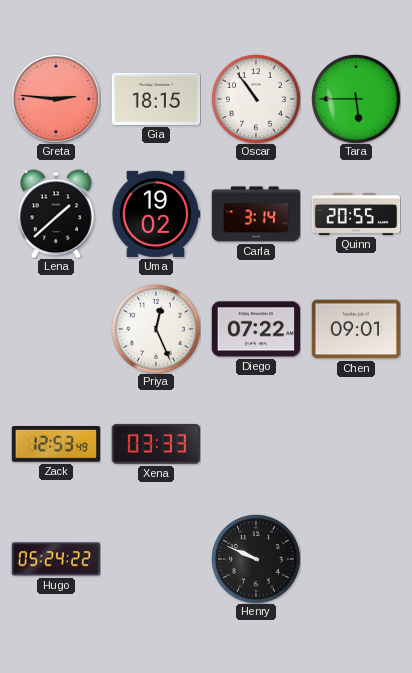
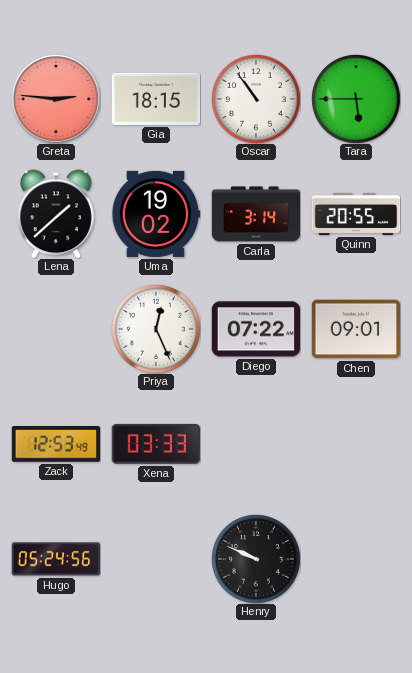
Hugo: 05:24:22 -> 05:24:56
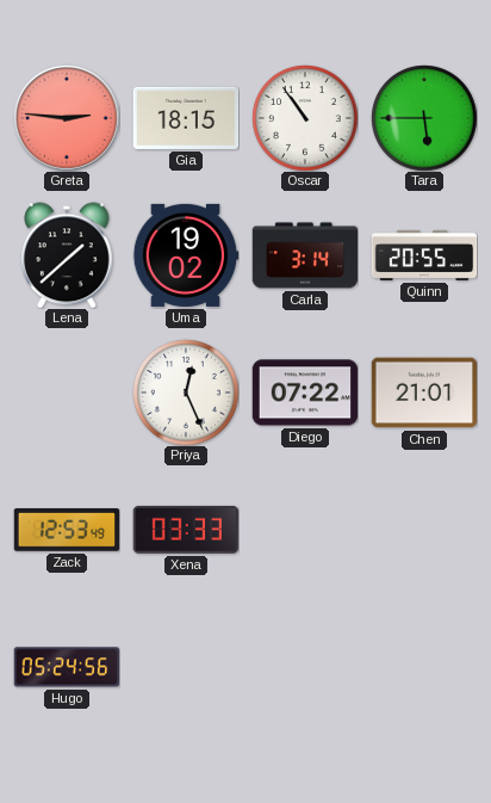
Chen: 09:01 -> 21:01
Henry: 9:49 -> none
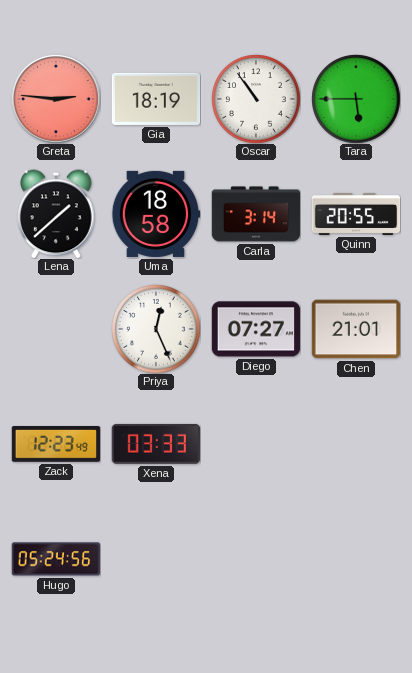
Gia: 18:15 -> 18:19
Uma: 19:02 -> 18:58
Diego: 07:22 -> 07:27
Zack: 12:53 -> 12:23
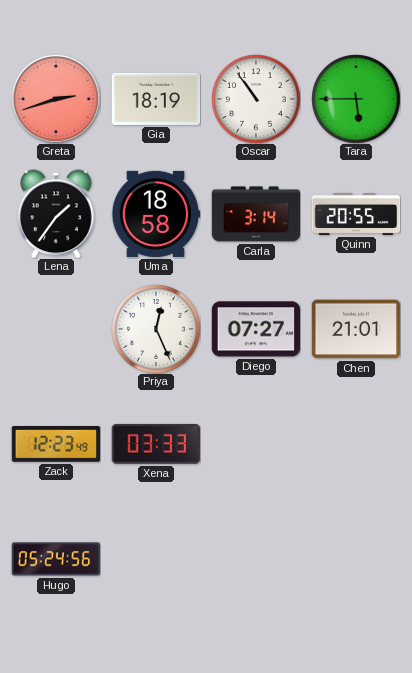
Greta: 2:46 -> 2:42
Lena: 1:38 -> 1:36
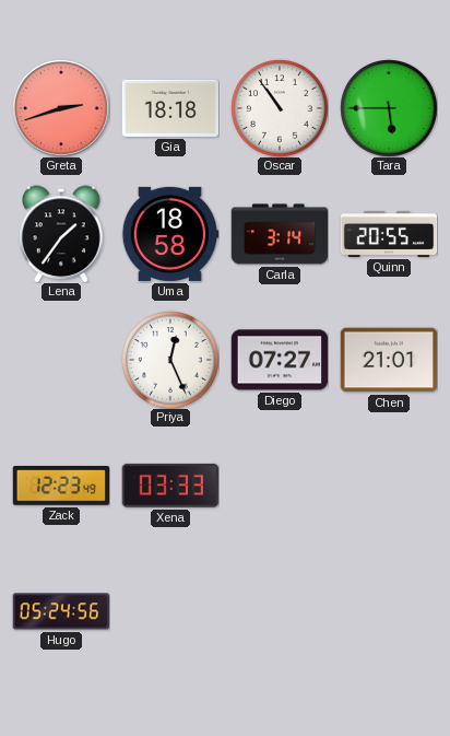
Gia: 18:19 -> 18:18
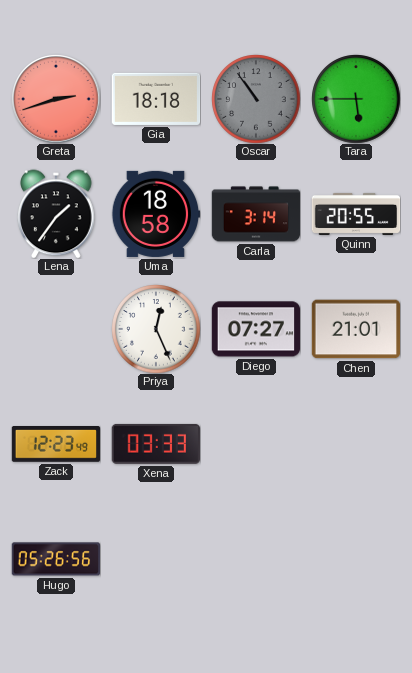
Oscar dial: white -> grey
Hugo: 05:24 -> 05:26
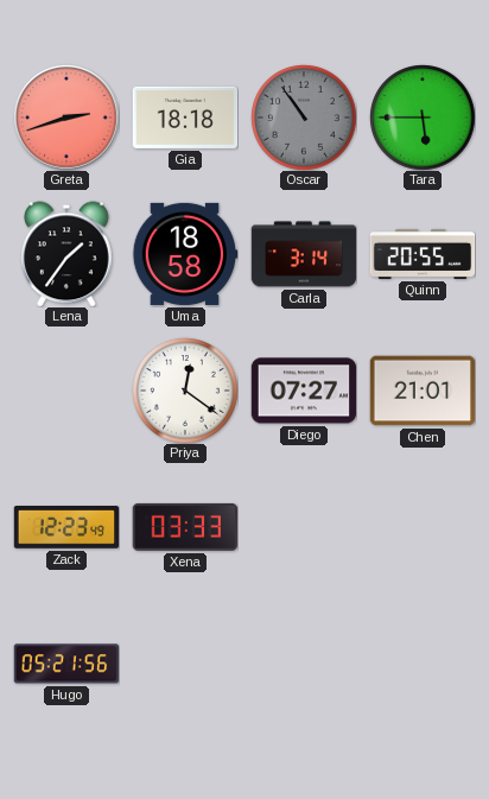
Priya: 12:26 -> 12:21
Hugo: 05:26 -> 05:21
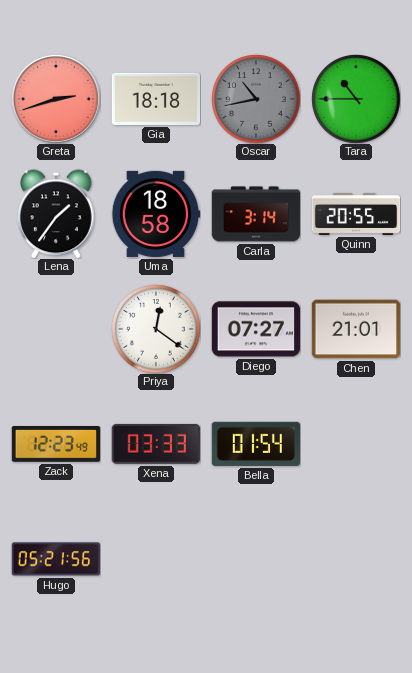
Oscar: 10:54 -> 10:43
Tara: 5:45 -> 10:45
Bella: none -> 01:54
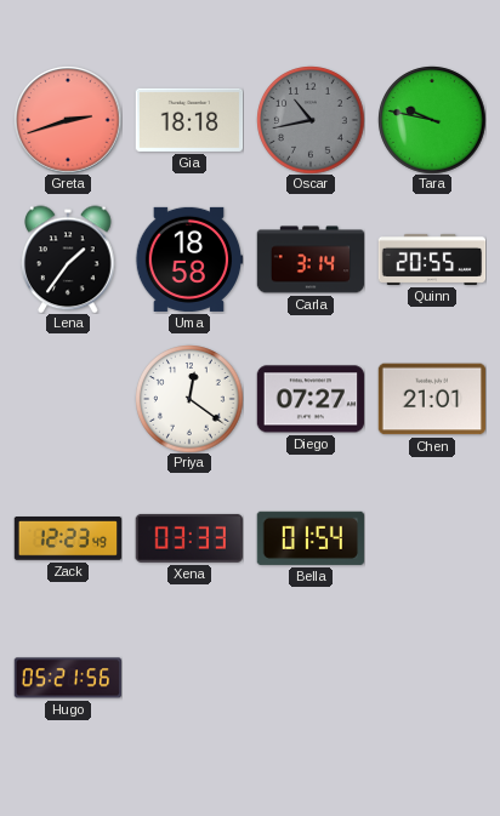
Tara: 10:45 -> 9:47
